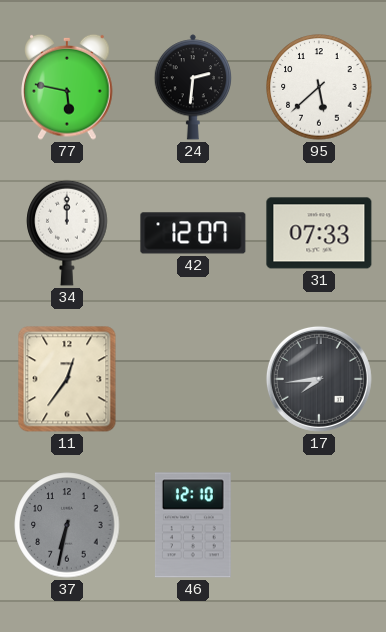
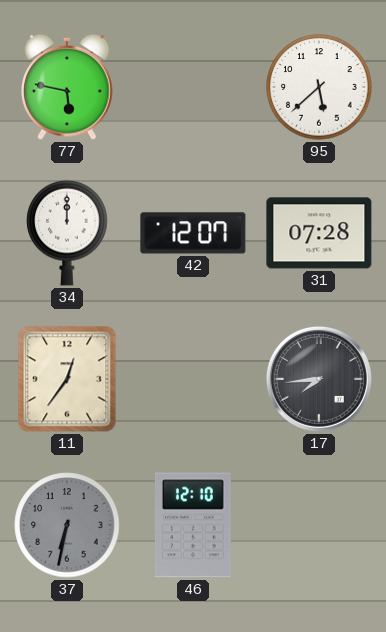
24: 2:31 -> none
31: 07:33 -> 07:28
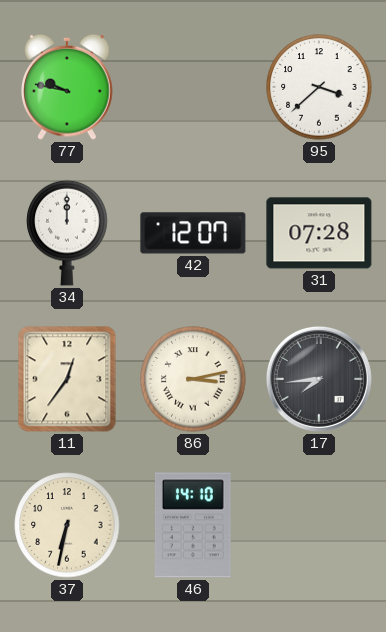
77: 5:47 -> 9:47
95: 5:38 -> 3:38
86: none -> 3:13
37 dial: grey -> cream
46: 12:10 -> 14:10
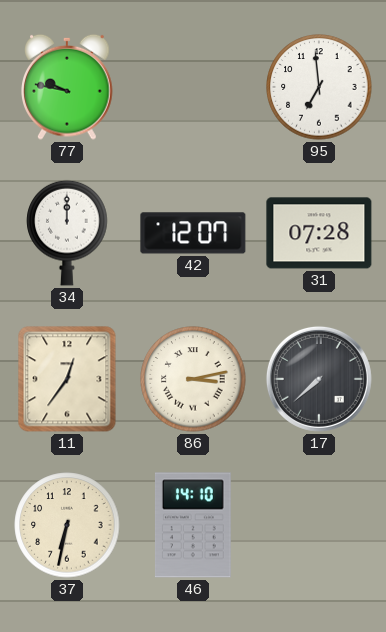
95: 3:38 -> 6:59
17: 7:44 -> 7:38
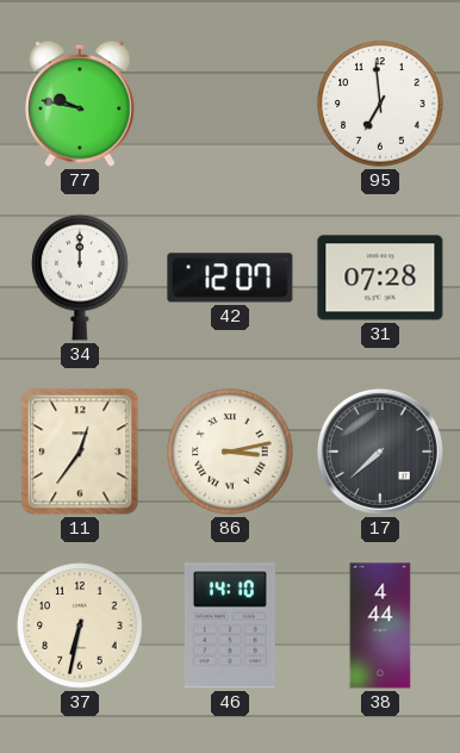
38: none -> 4:44
